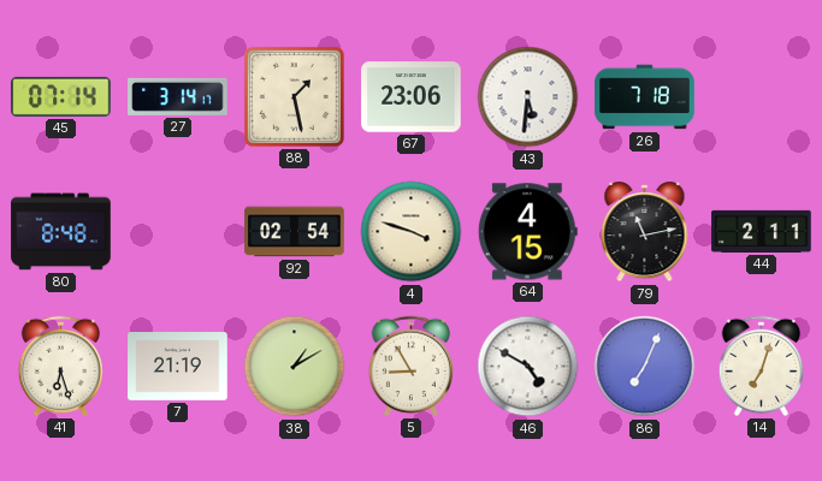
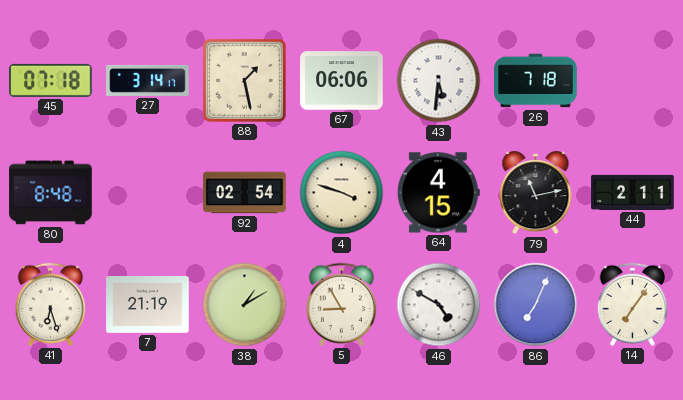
45: 07:14 -> 07:18
67: 23:06 -> 06:06
14: 7:03 -> 7:06
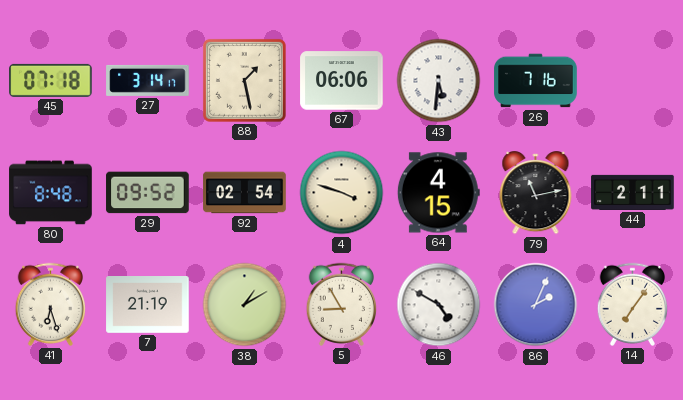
26: 7:18 -> 7:16
29: none -> 09:52
86: 7:04 -> 2:04
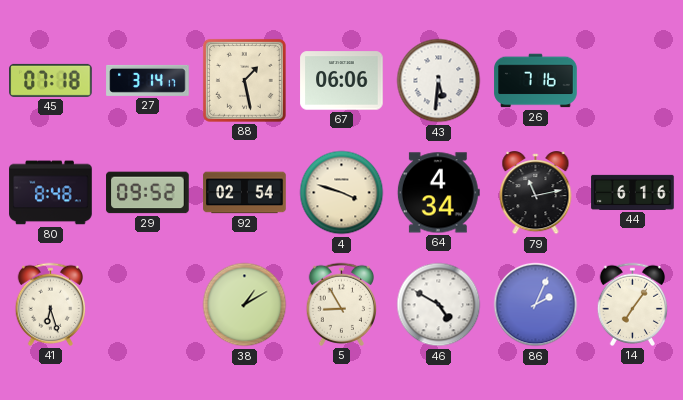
64: 4:15 -> 4:34
44: 2:11 -> 6:16
7: 21:19 -> none
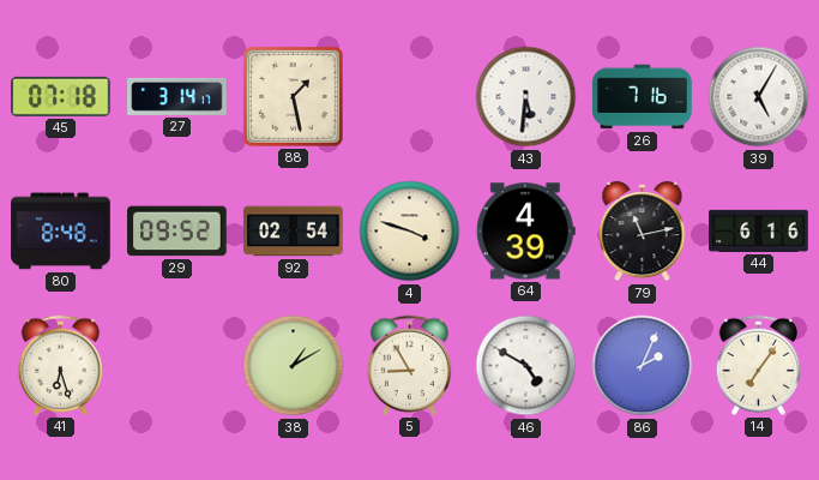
67: 06:06 -> none
39: none -> 5:05
64: 4:34 -> 4:39
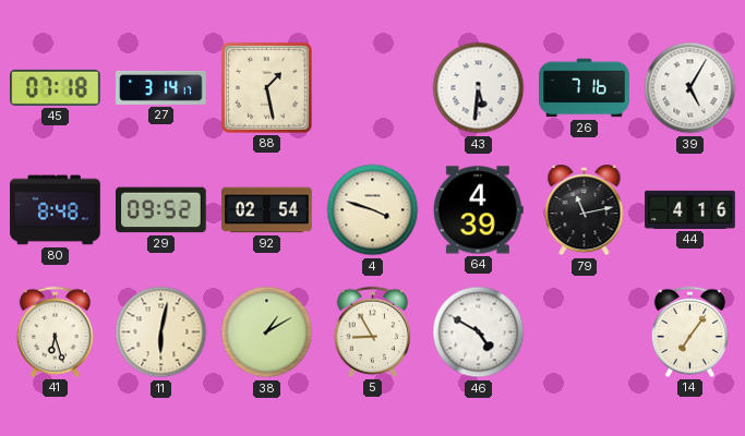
44: 6:16 -> 4:16
11: none -> 6:02
86: 2:04 -> none
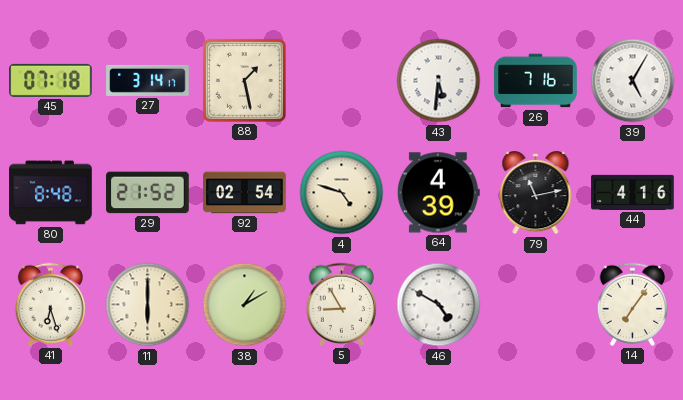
29: 09:52 -> 21:52
4: 3:48 -> 4:48
11: 6:02 -> 6:00
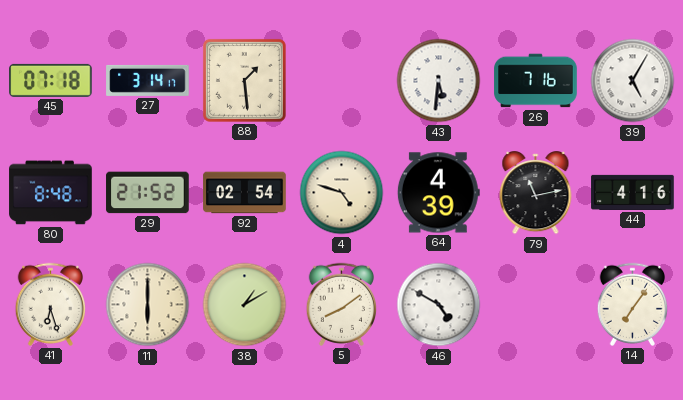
88: 1:28 -> 1:29
5: 8:55 -> 8:09
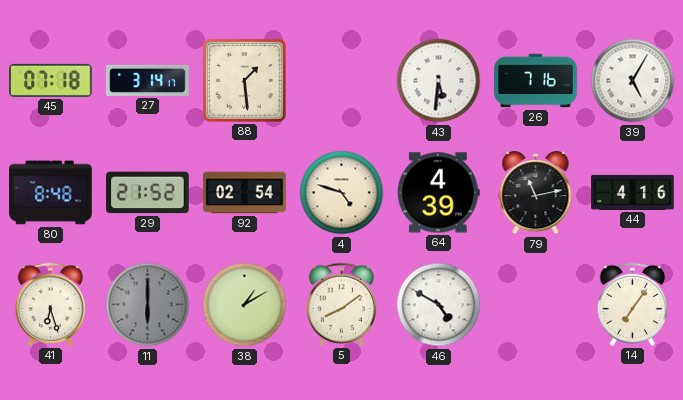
11 dial: cream -> grey
